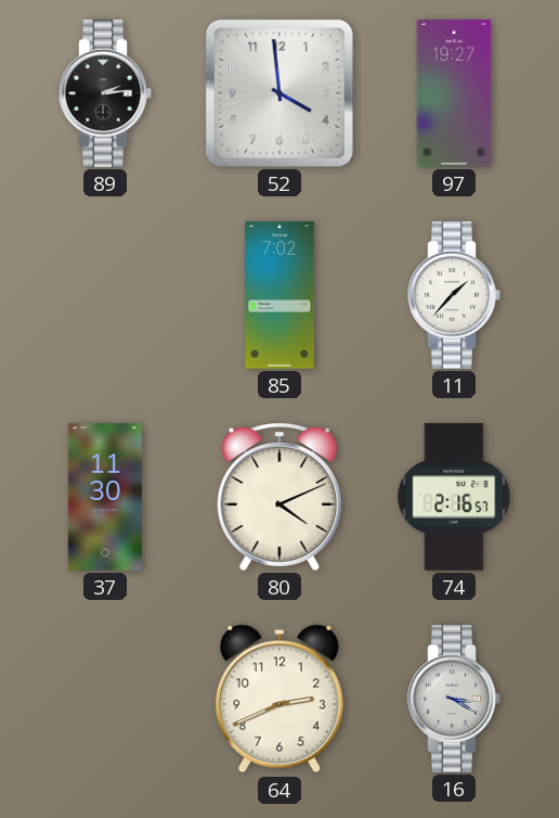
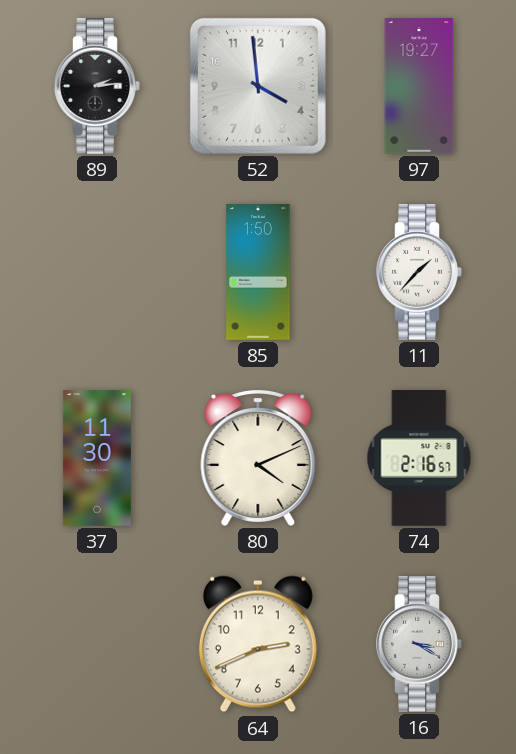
85: 7:02 -> 1:50
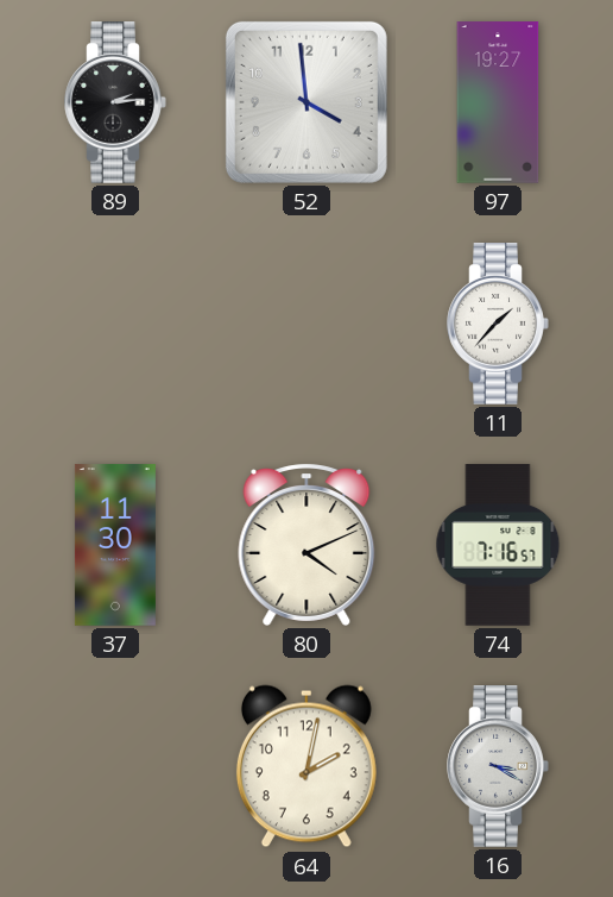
85: 1:50 -> none
74: 2:16 -> 7:16
64: 2:41 -> 2:02
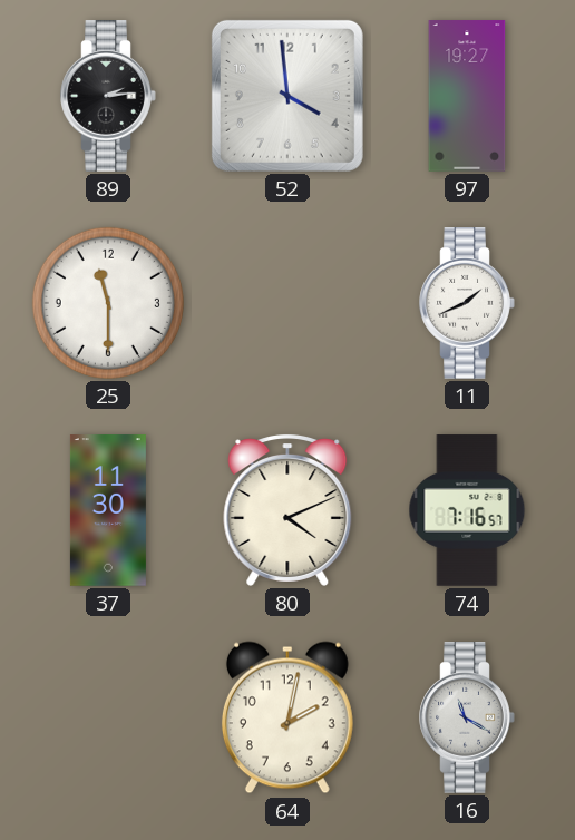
25: none -> 11:30
11: 1:37 -> 1:41
16: 3:20 -> 11:20
